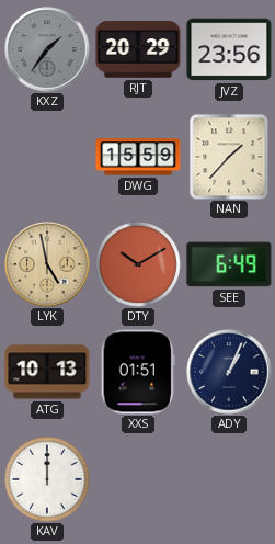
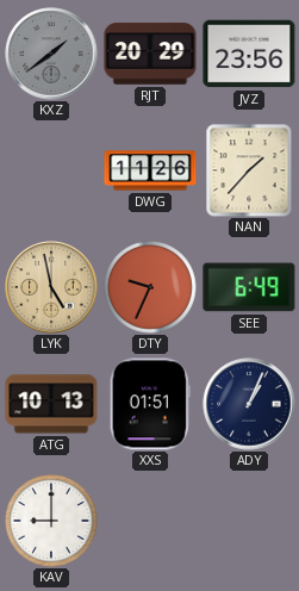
KXZ: 1:36 -> 1:39
DWG: 15:59 -> 11:26
DTY: 10:10 -> 9:34
KAV: 12:00 -> 9:00
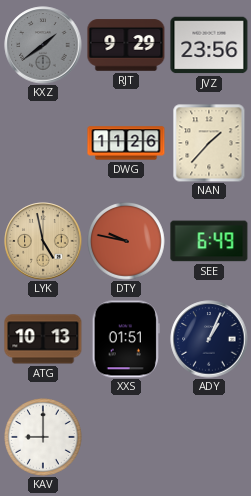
RJT: 20:29 -> 9:29
DTY: 9:34 -> 9:47
